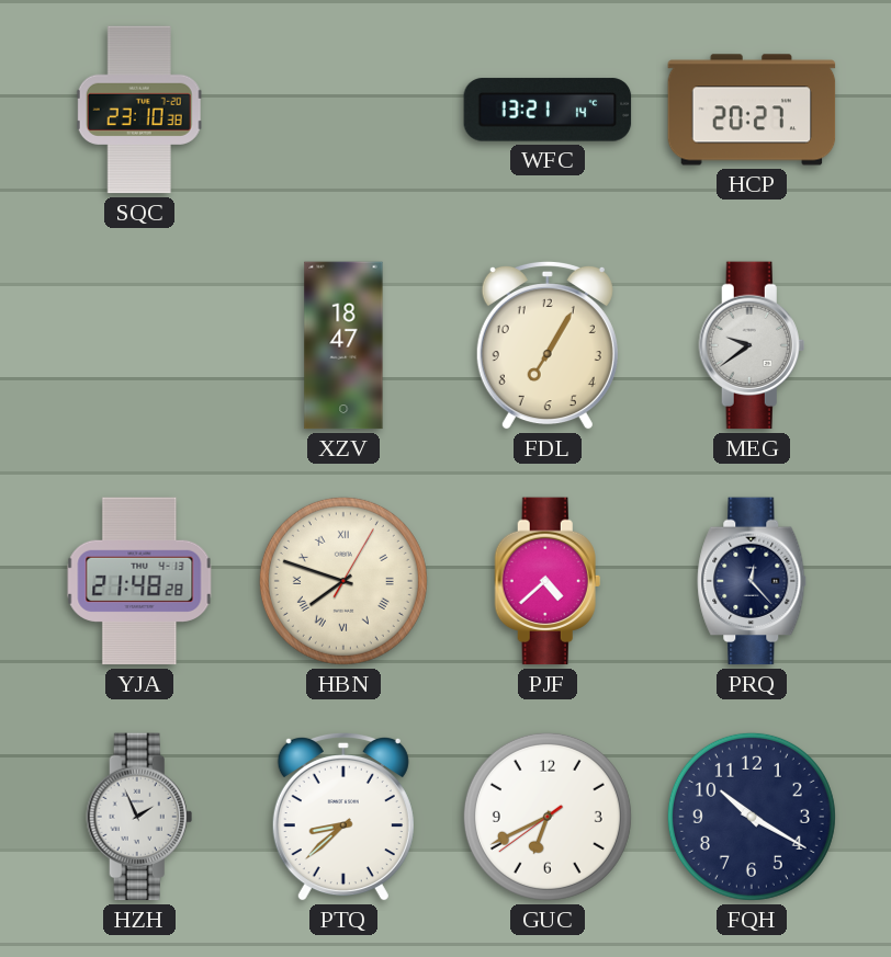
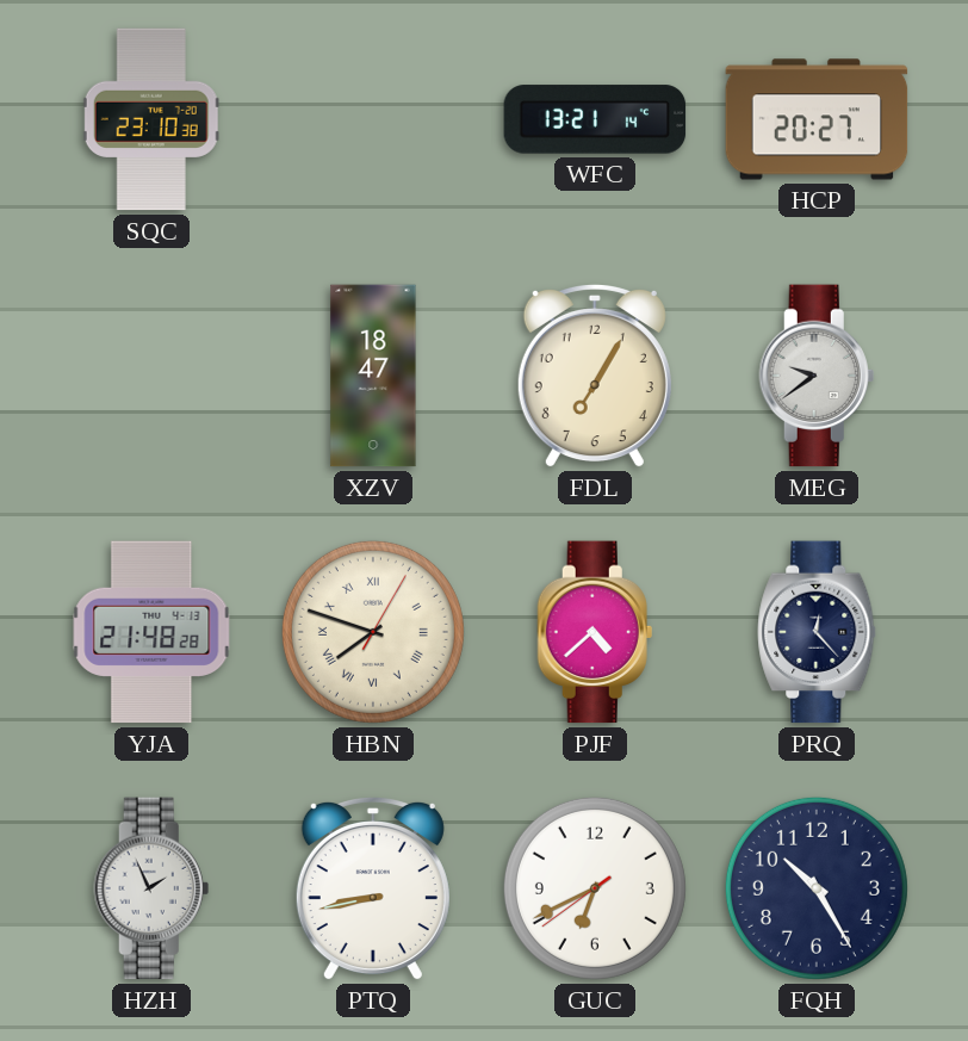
PTQ: 8:38 -> 8:43
FQH: 10:20 -> 10:25
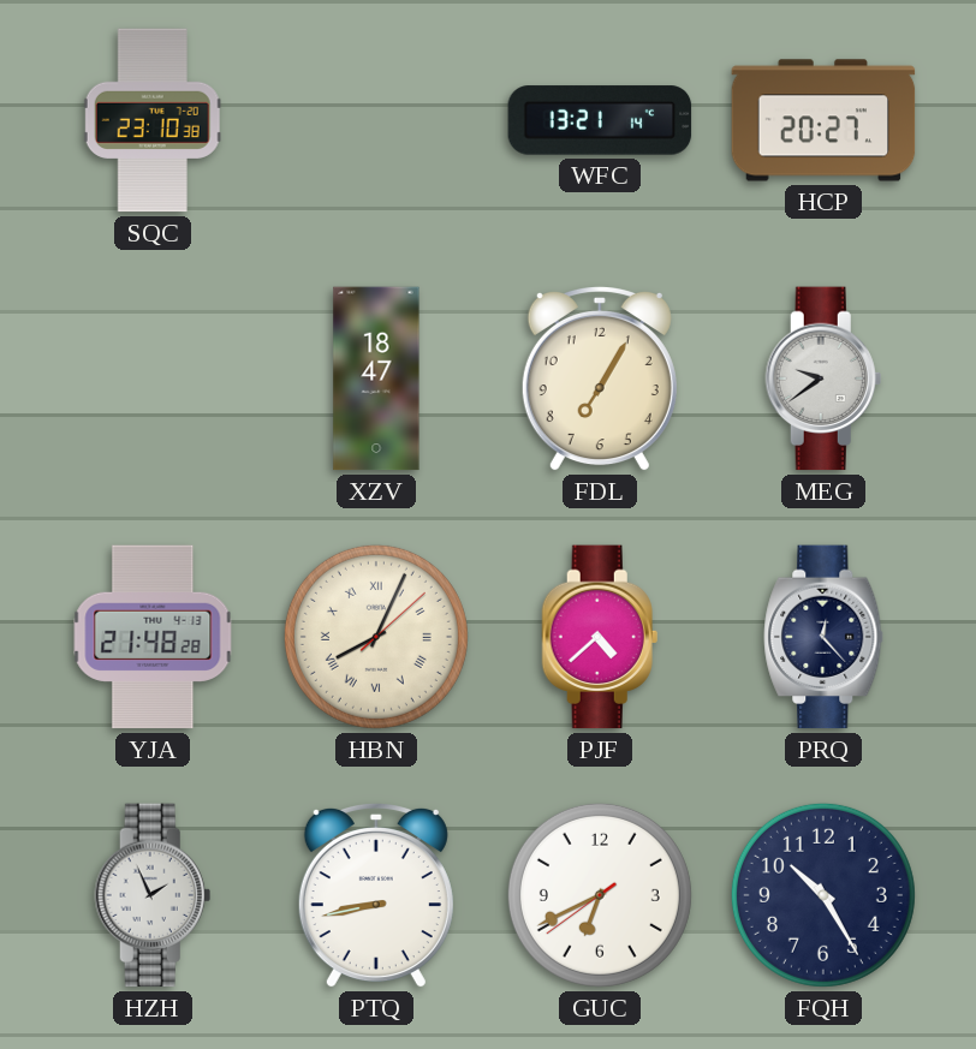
HBN: 7:48 -> 8:04
